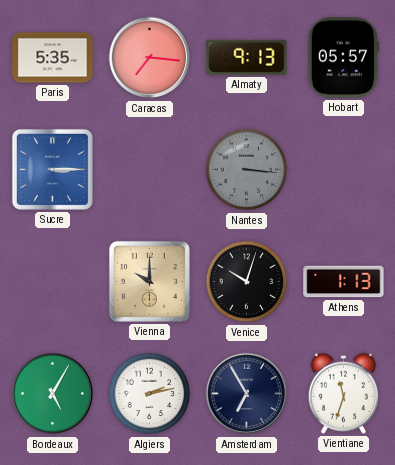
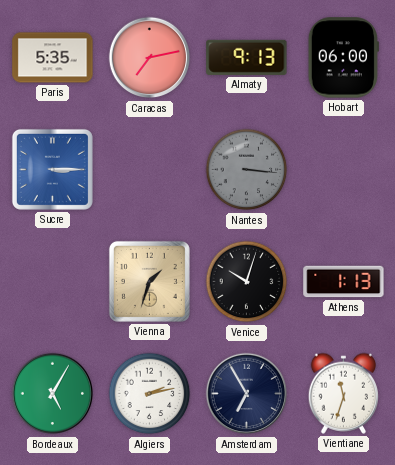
Caracas: 7:16 -> 7:13
Hobart: 05:57 -> 06:00
Vienna: 10:00 -> 1:33
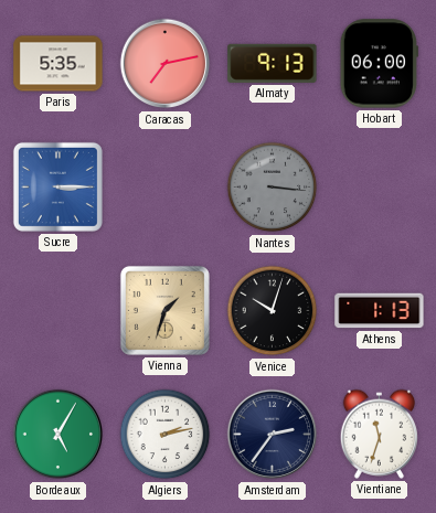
Amsterdam: 6:55 -> 2:36
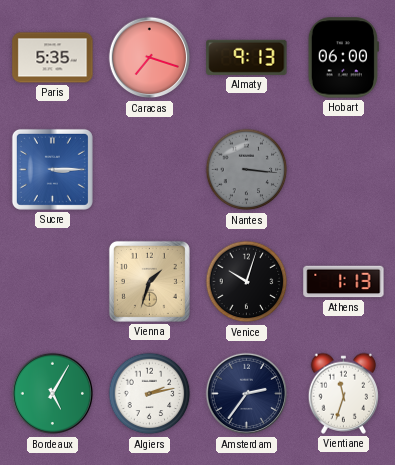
Caracas: 7:13 -> 7:18
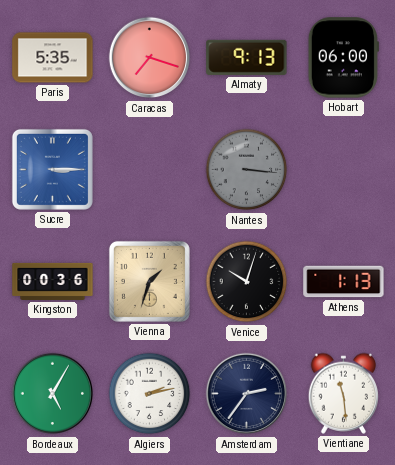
Kingston: none -> 00:36
Vientiane: 11:33 -> 11:29
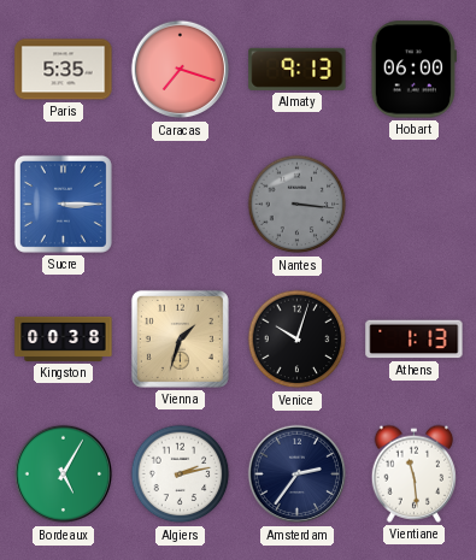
Kingston: 00:36 -> 00:38
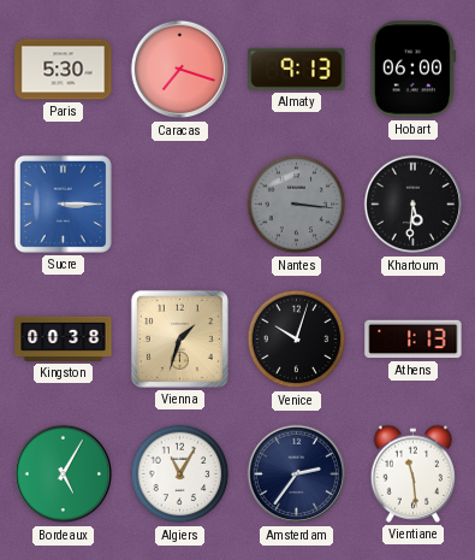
Paris: 5:35 -> 5:30
Khartoum: none -> 5:31
Algiers: 2:13 -> 11:05
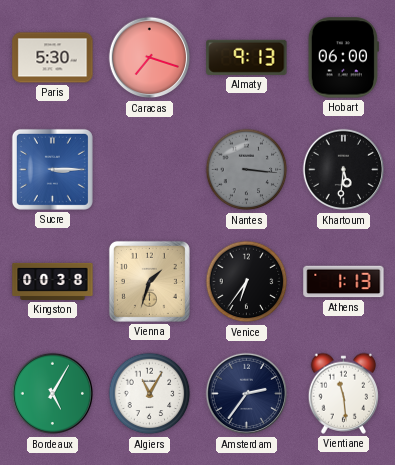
Venice: 10:03 -> 6:36
